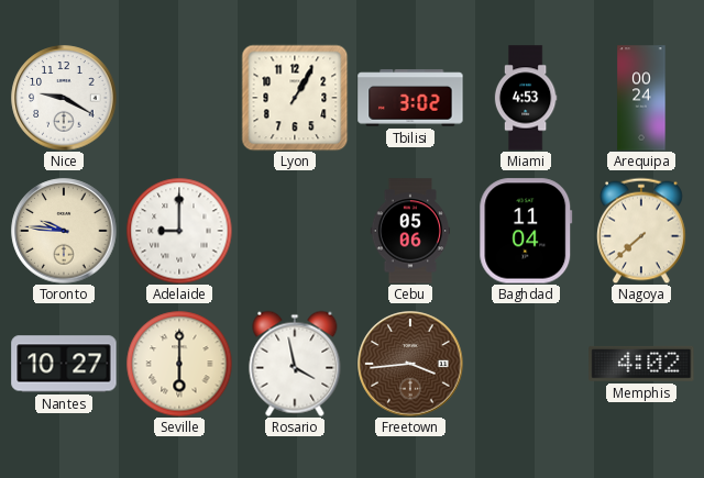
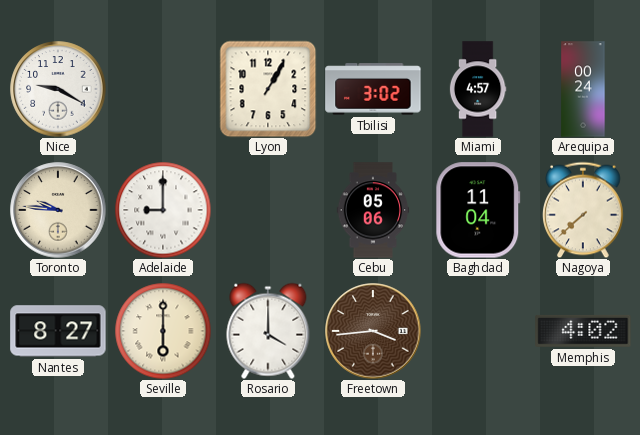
Miami: 4:53 -> 4:57
Nantes: 10:27 -> 8:27
Rosario: 3:58 -> 4:00
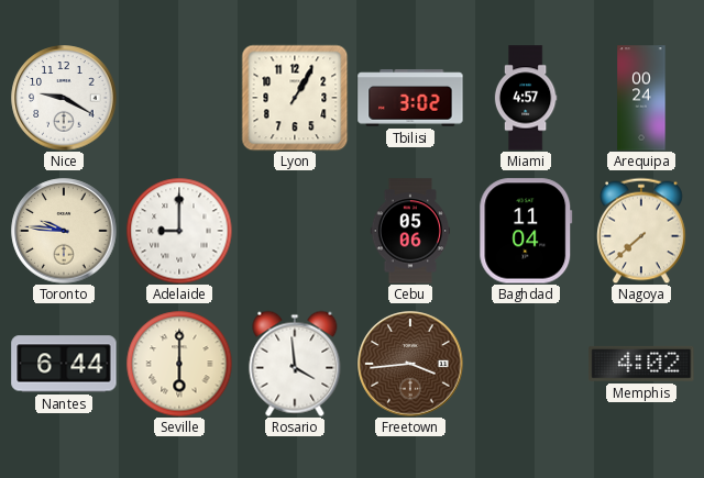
Nantes: 8:27 -> 6:44
Rosario: 4:00 -> 3:59
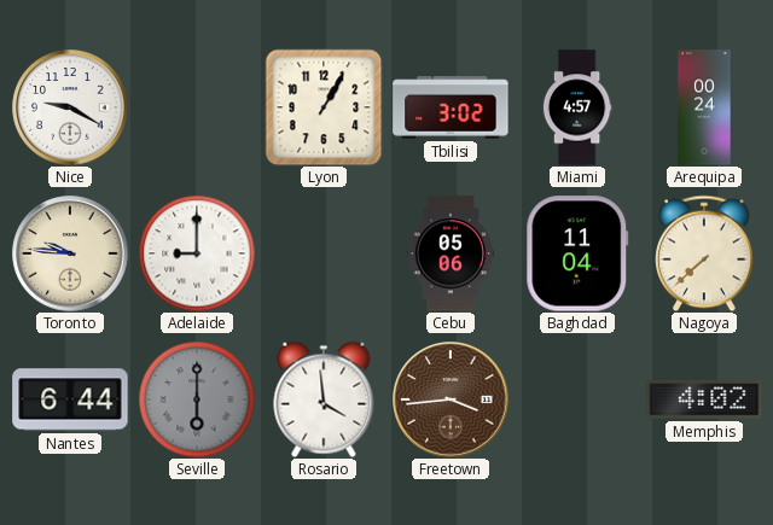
Seville dial: cream -> grey
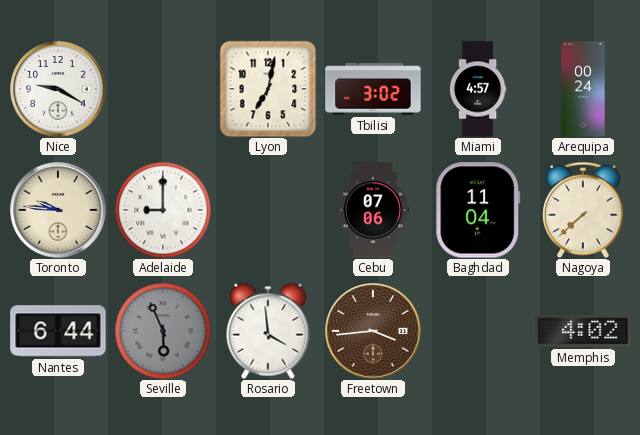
Lyon: 1:05 -> 7:02
Cebu: 05:06 -> 07:06
Seville: 6:00 -> 5:56
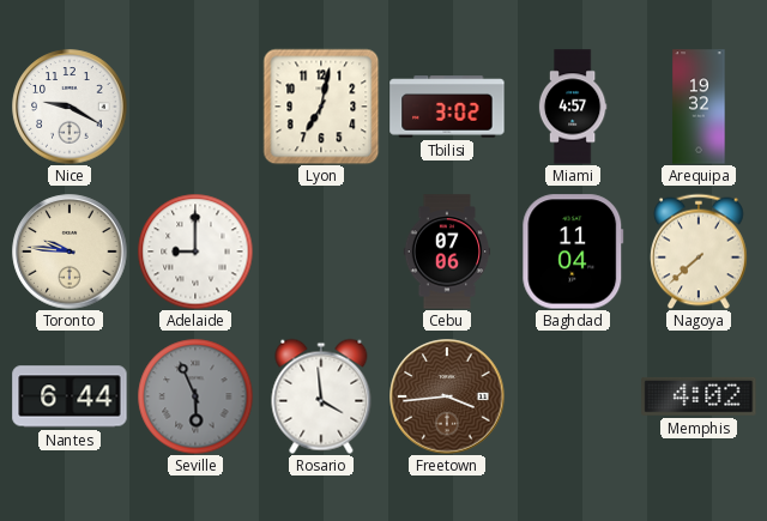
Arequipa: 00:24 -> 19:32
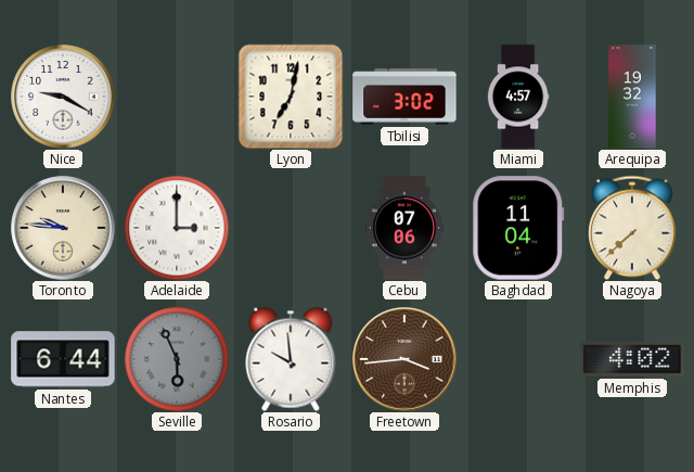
Adelaide: 9:00 -> 3:00
Rosario: 3:59 -> 9:59
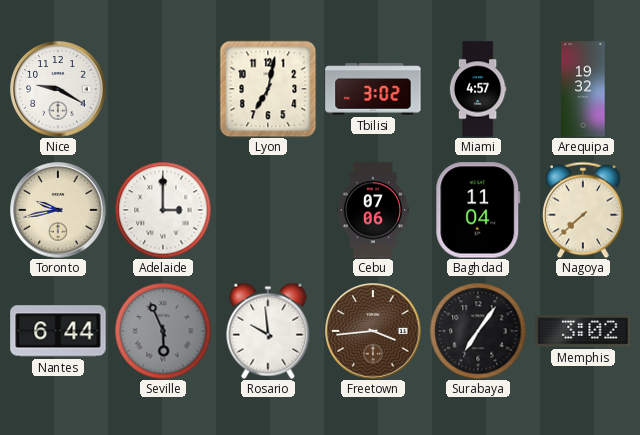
Toronto: 9:46 -> 9:43
Surabaya: none -> 7:06
Memphis: 4:02 -> 3:02
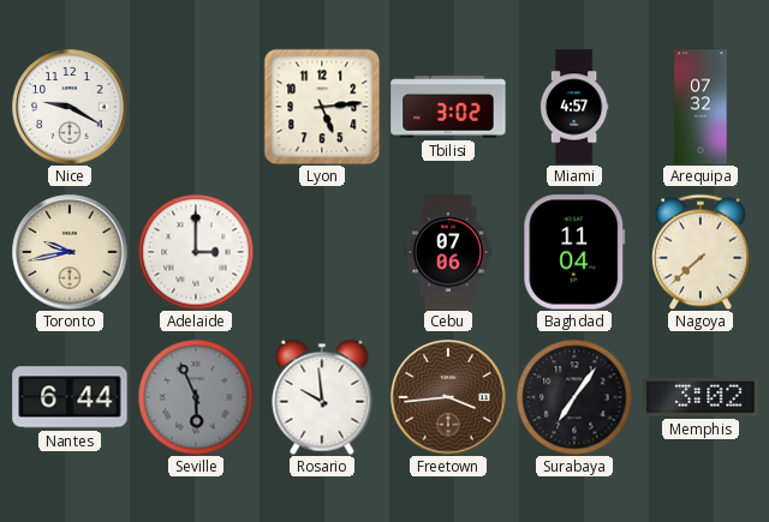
Lyon: 7:02 -> 5:14
Arequipa: 19:32 -> 07:32
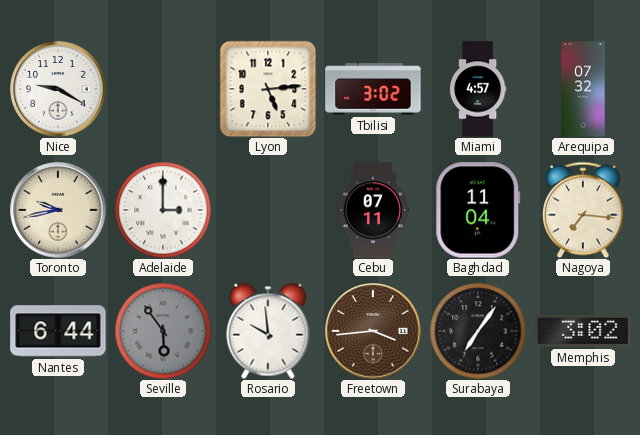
Cebu: 07:06 -> 07:11
Nagoya: 7:38 -> 7:16
Seville: 5:56 -> 5:54
